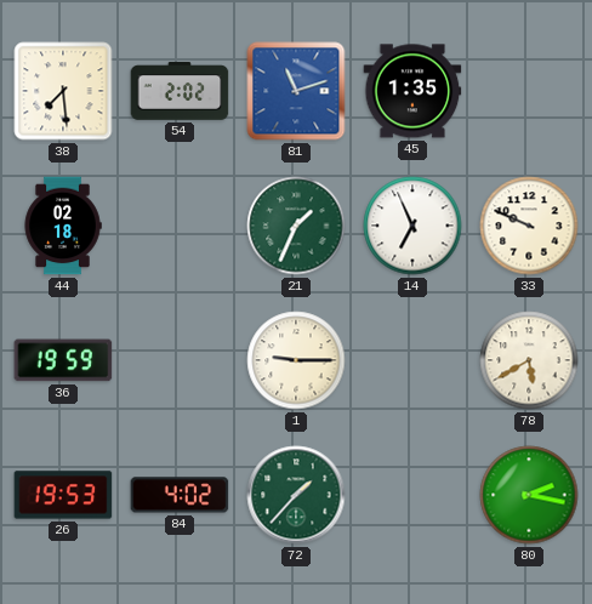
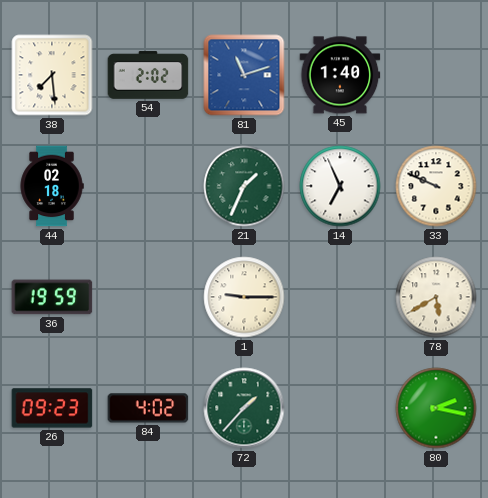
45: 1:35 -> 1:40
26: 19:53 -> 09:23
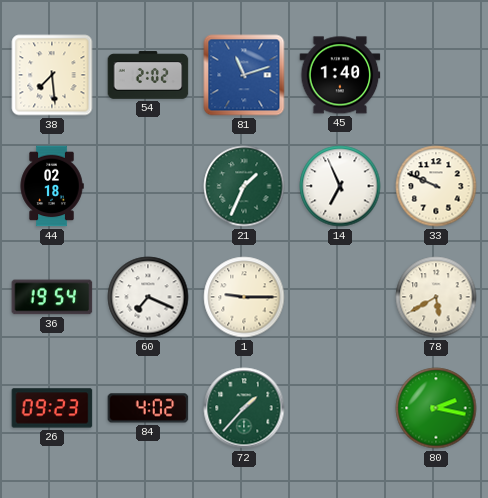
36: 19:59 -> 19:54
60: none -> 7:19
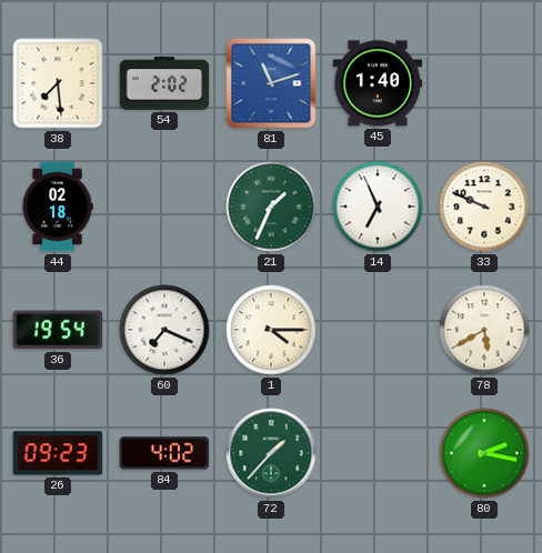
1: 9:15 -> 4:15
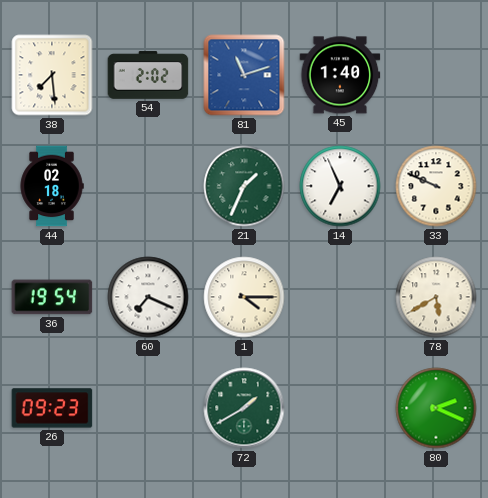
84: 4:02 -> none
72: 1:37 -> 1:40
80: 2:17 -> 2:19
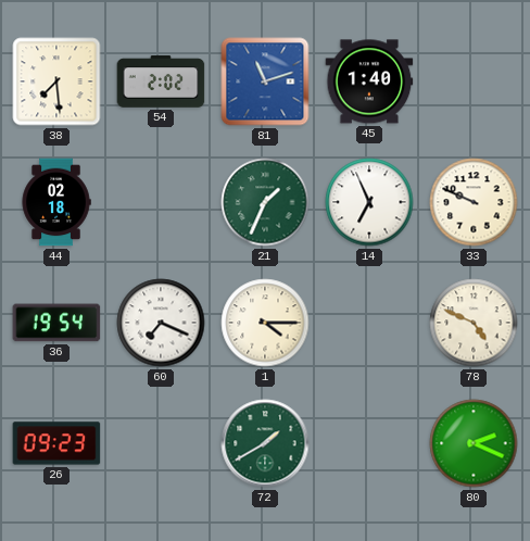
78: 5:40 -> 4:49
